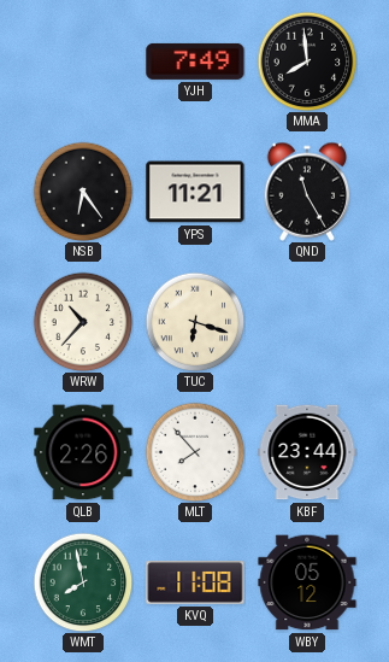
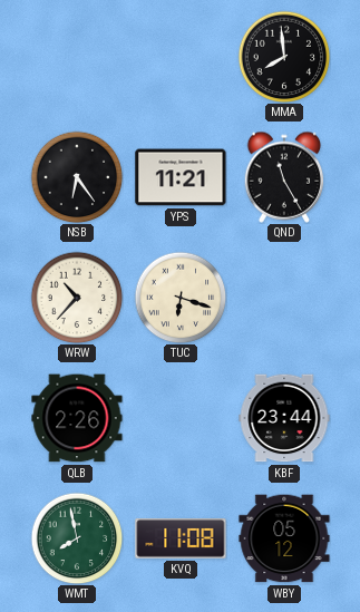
YJH: 7:49 -> none
MLT: 7:53 -> none
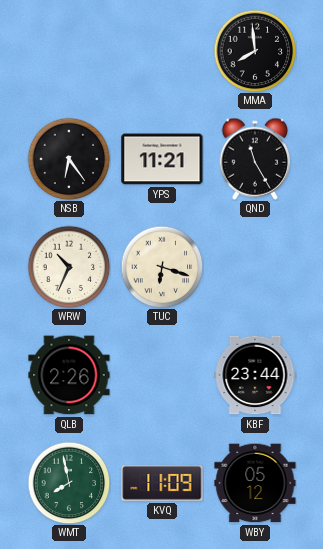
WRW: 10:37 -> 10:34
KVQ: 11:08 -> 11:09
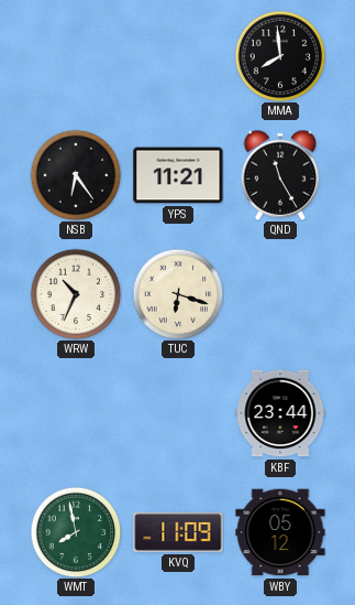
QLB: 2:26 -> none
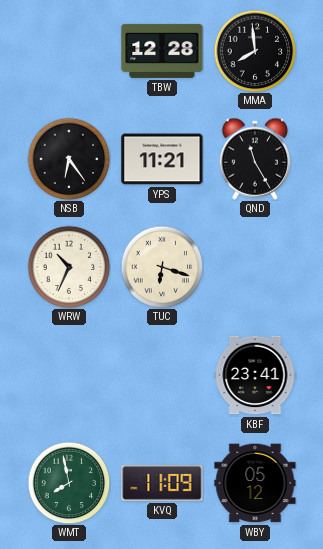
TBW: none -> 12:28
KBF: 23:44 -> 23:41
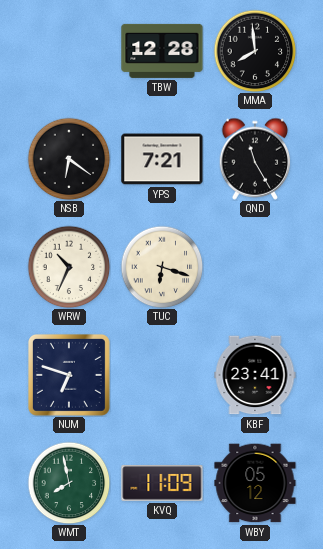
NSB: 6:24 -> 6:21
YPS: 11:21 -> 7:21
NUM: none -> 6:48
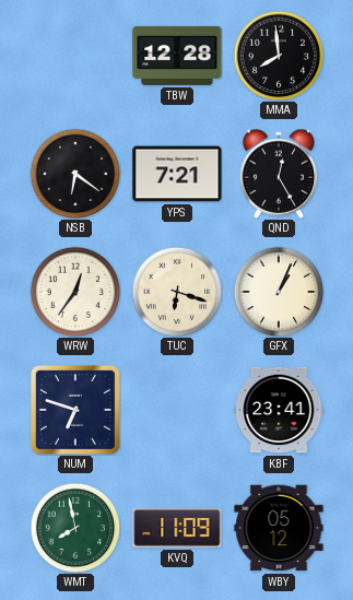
QND: 11:25 -> 12:25
WRW: 10:34 -> 12:36
GFX: none -> 1:04
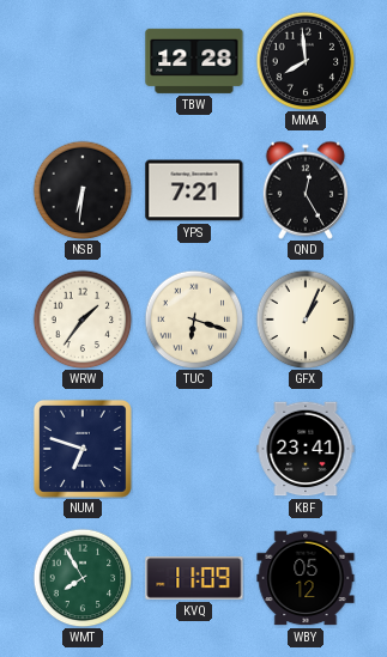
NSB: 6:21 -> 6:31
WRW: 12:36 -> 1:36
WMT: 7:58 -> 7:55
